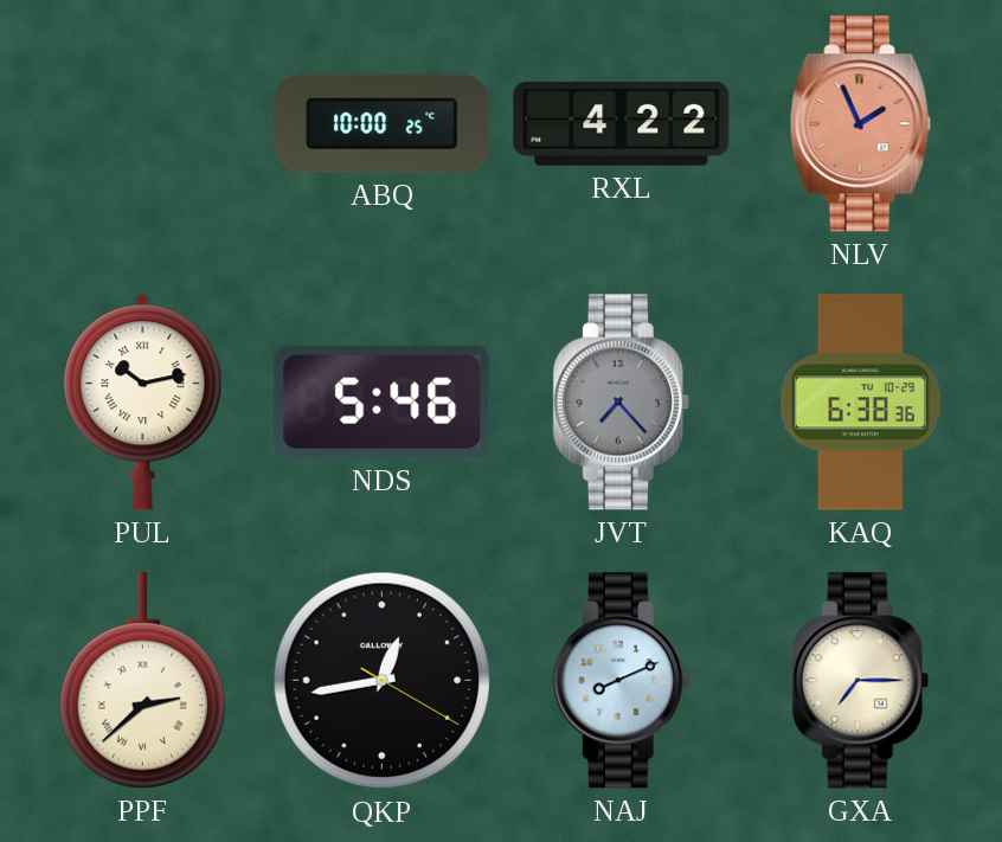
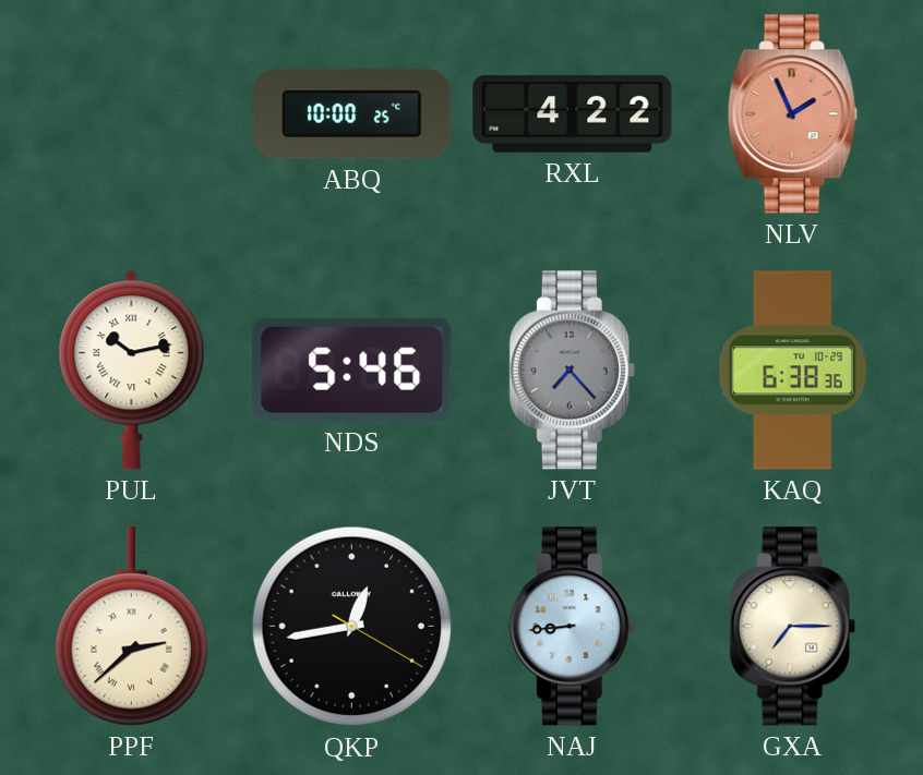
NAJ: 8:11 -> 8:44
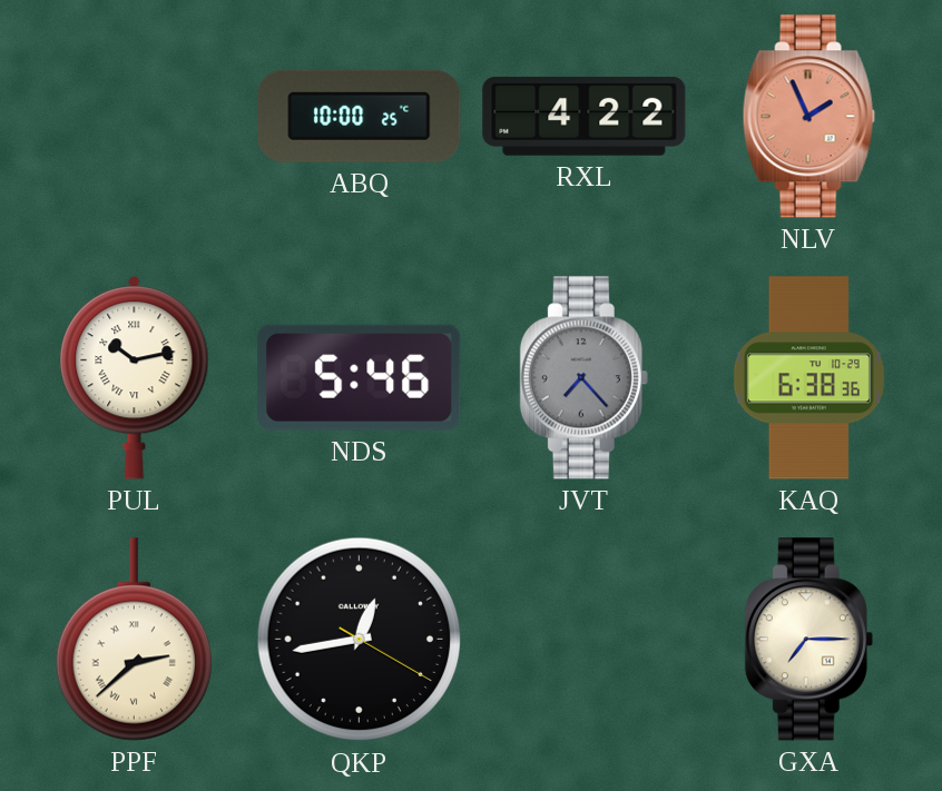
NAJ: 8:44 -> none
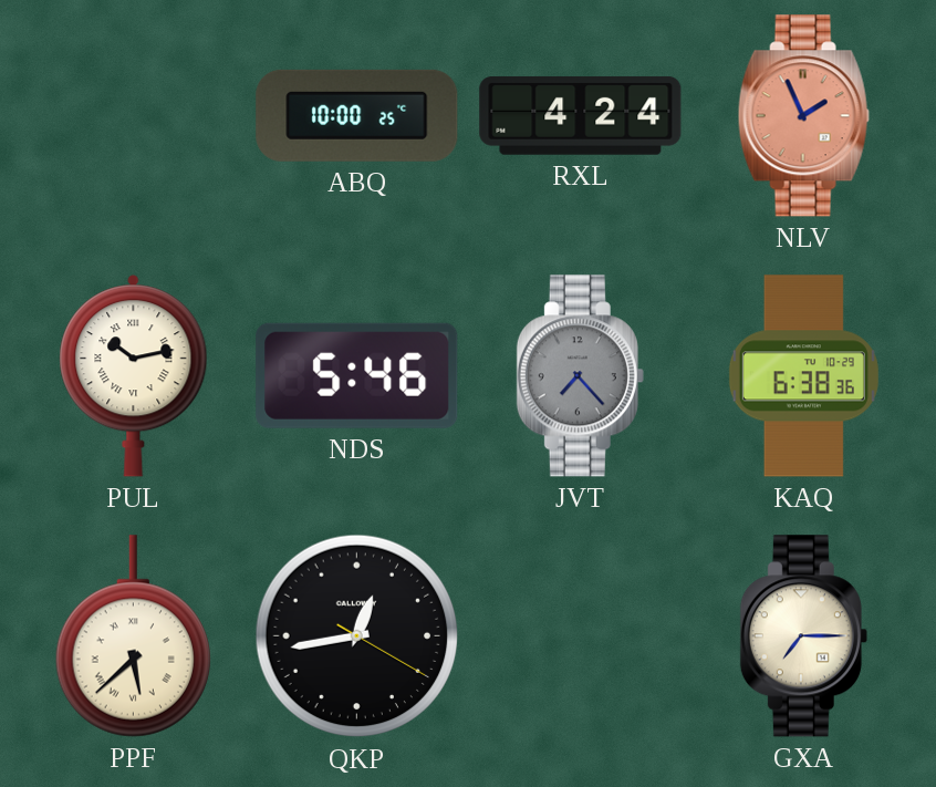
RXL: 4:22 -> 4:24
PPF: 2:38 -> 5:38
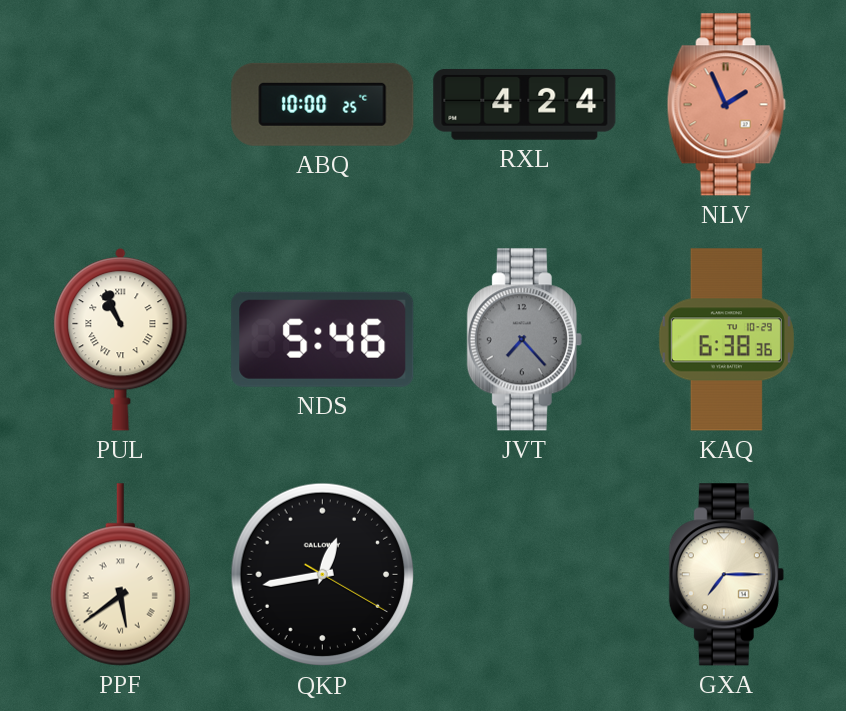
PUL: 10:13 -> 10:56
PPF: 5:38 -> 5:39
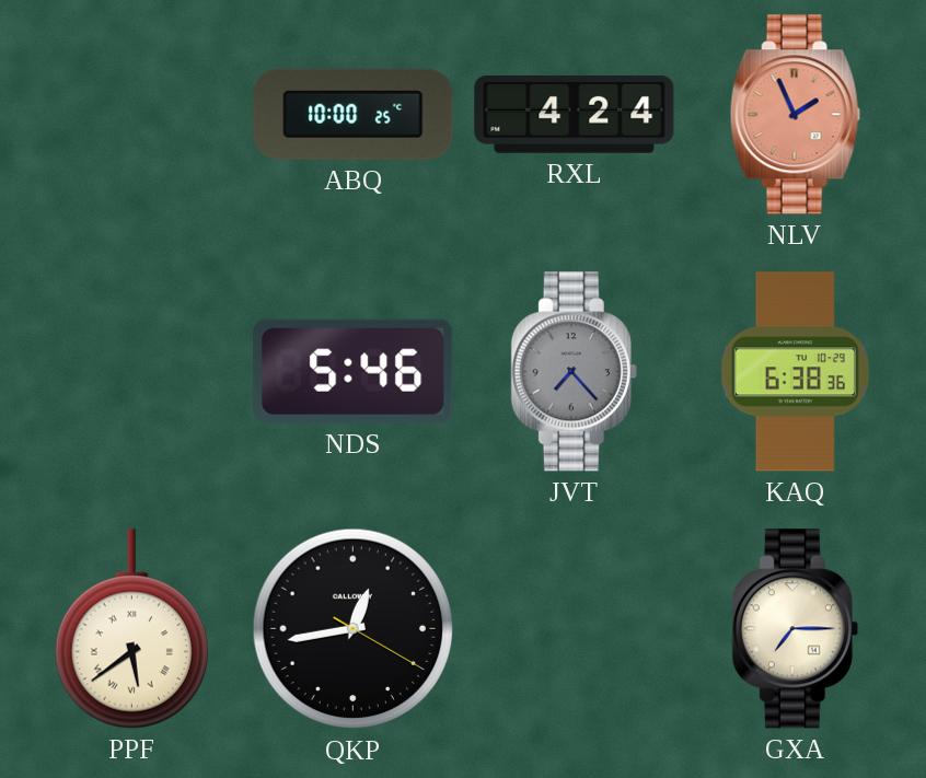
PUL: 10:56 -> none
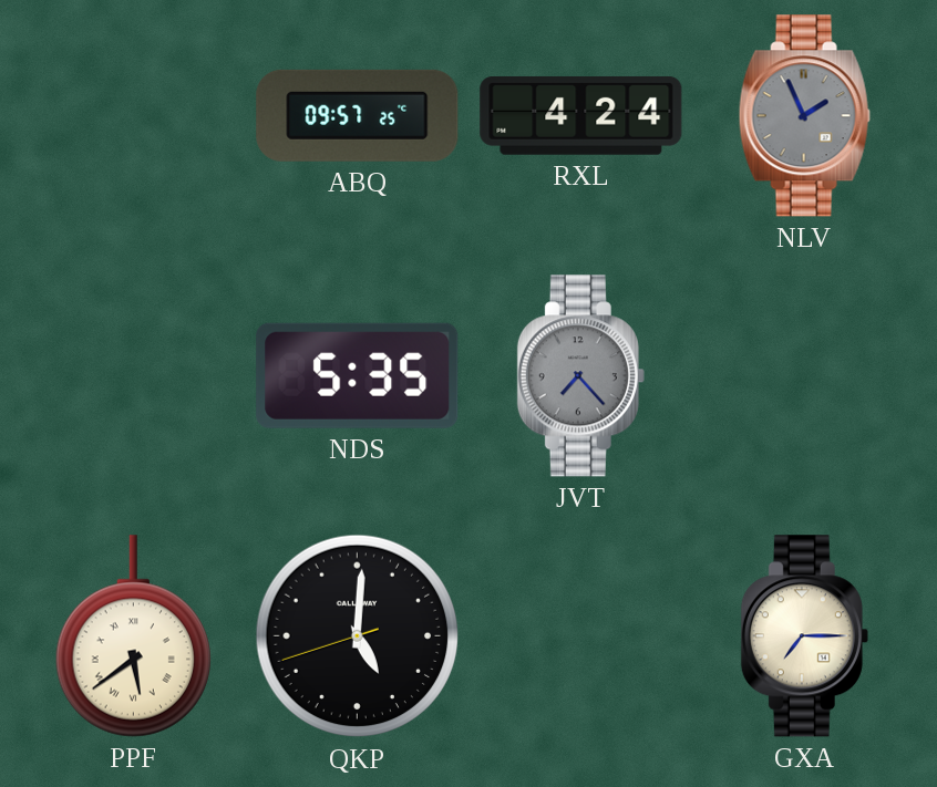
ABQ: 10:00 -> 09:57
NLV dial: salmon -> grey
NDS: 5:46 -> 5:35
KAQ: 6:38 -> none
QKP: 12:43 -> 5:00
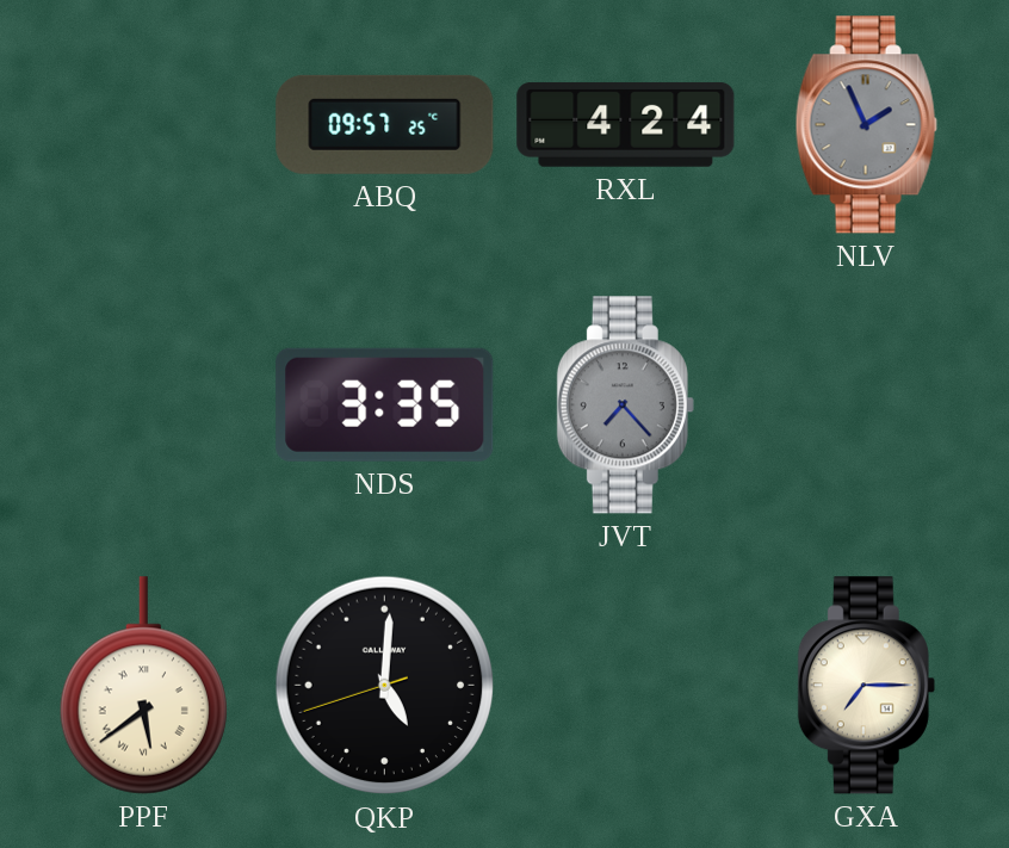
NDS: 5:35 -> 3:35
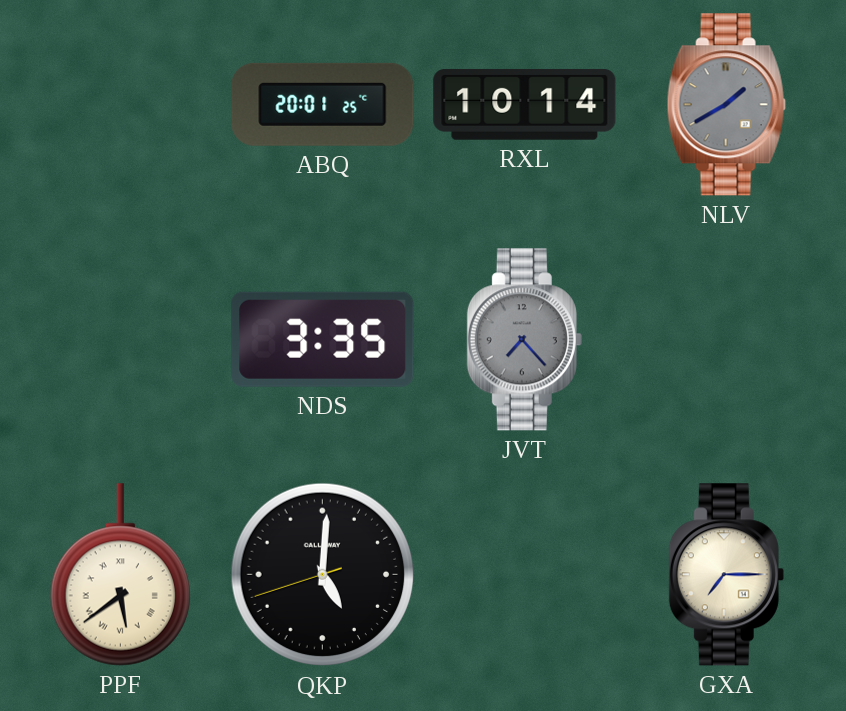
ABQ: 09:57 -> 20:01
RXL: 4:24 -> 10:14
NLV: 1:56 -> 1:40
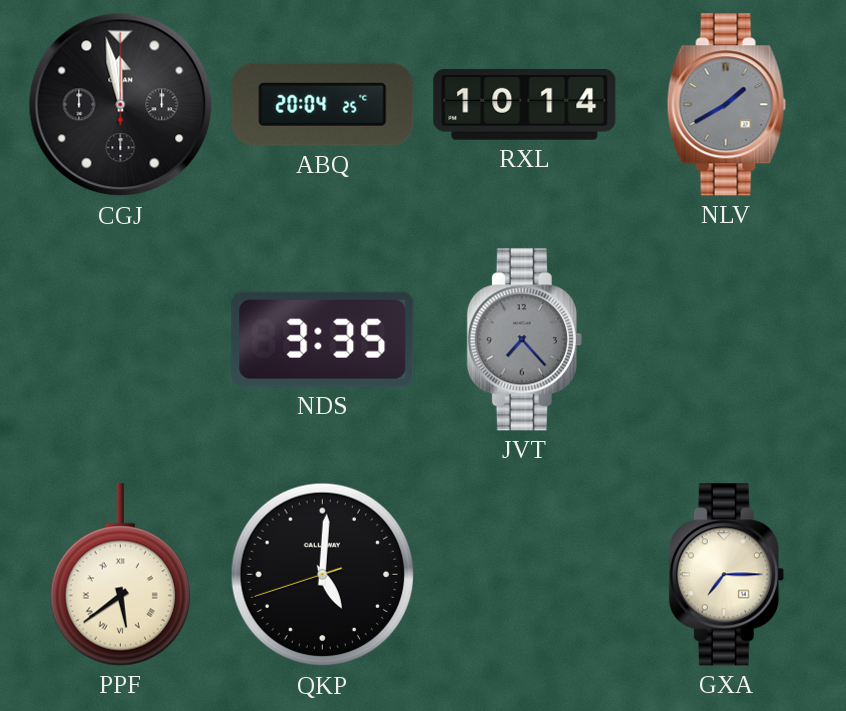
CGJ: none -> 11:58
ABQ: 20:01 -> 20:04
